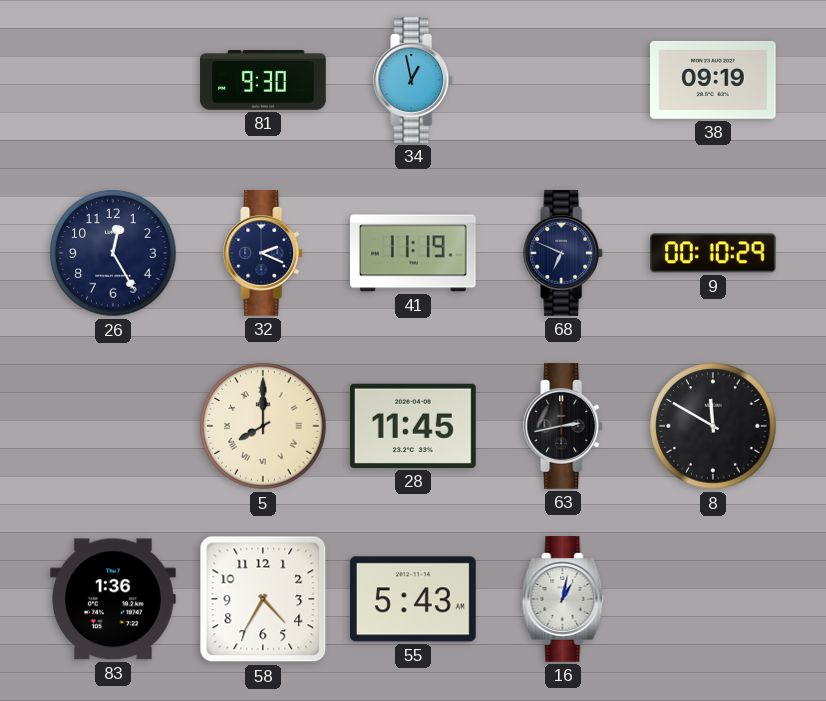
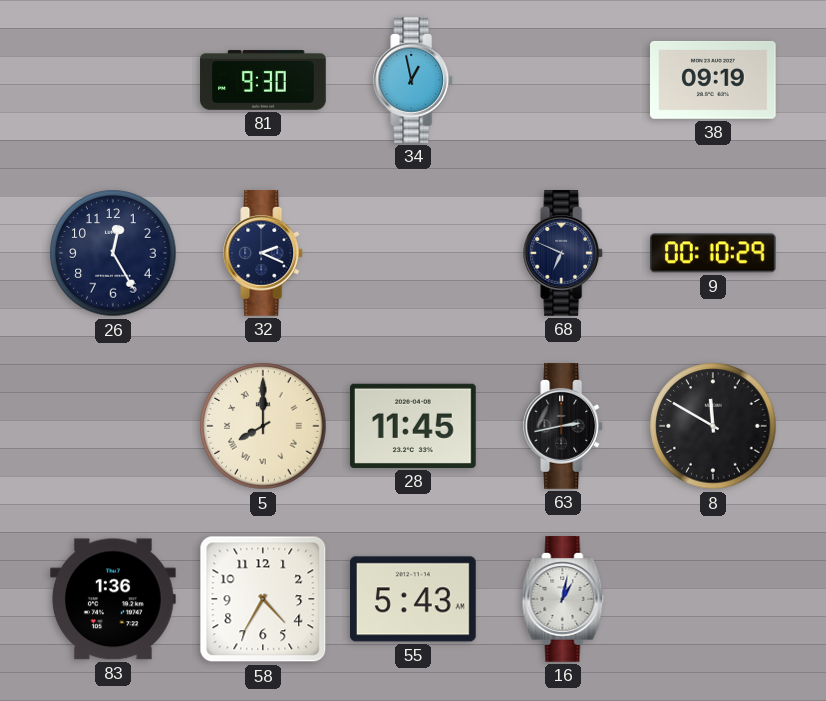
41: 11:19 -> none
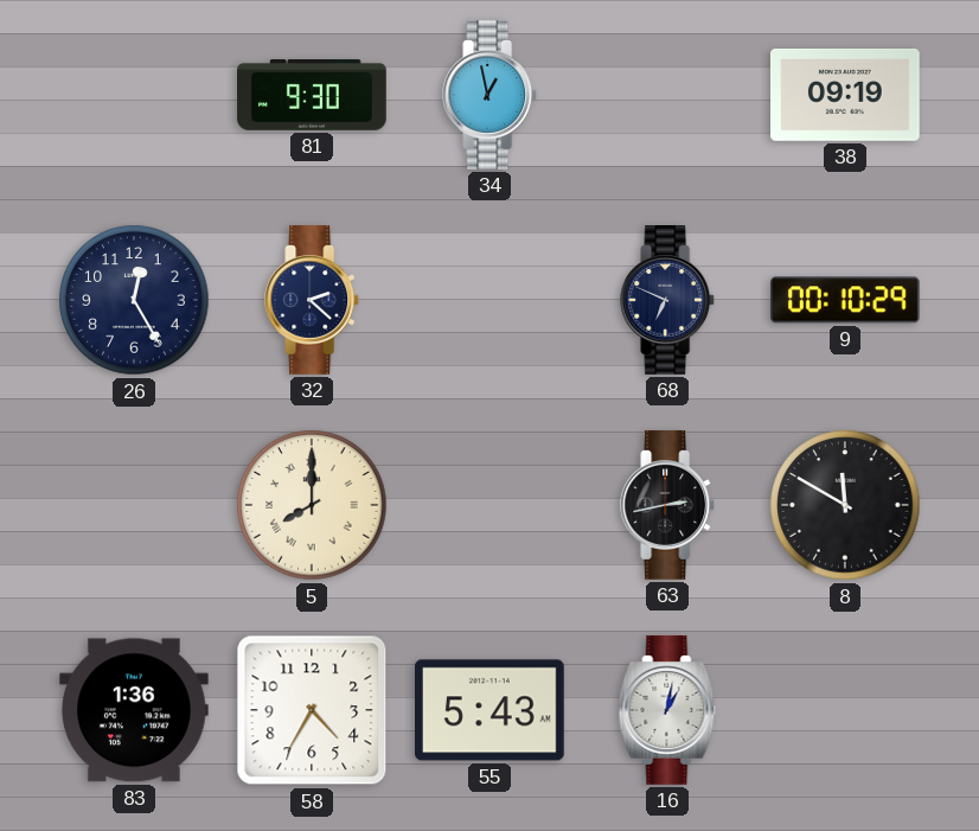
32: 2:19 -> 2:22
28: 11:45 -> none
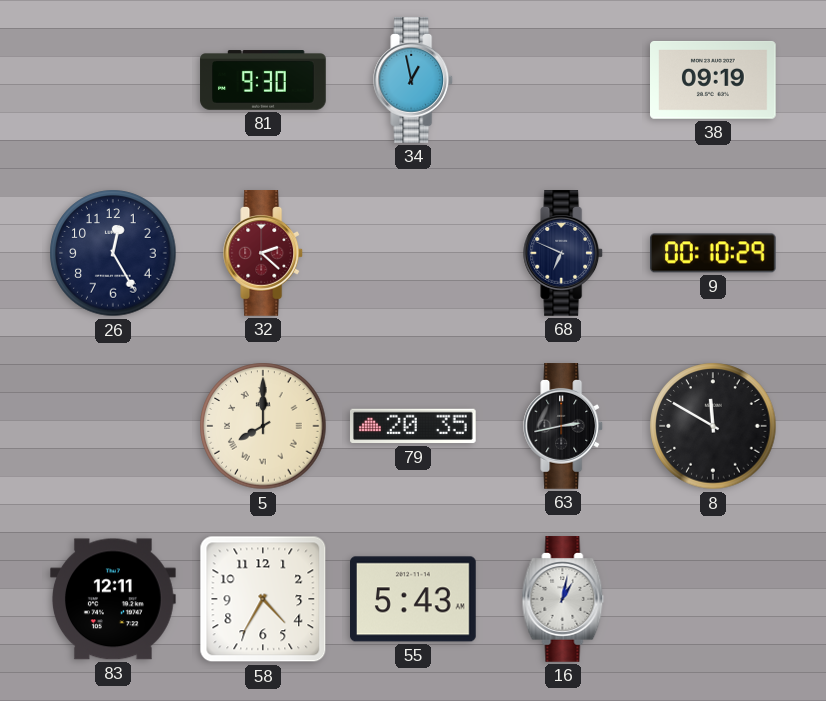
32 dial: navy -> burgundy
79: none -> 20:35
83: 1:36 -> 12:11
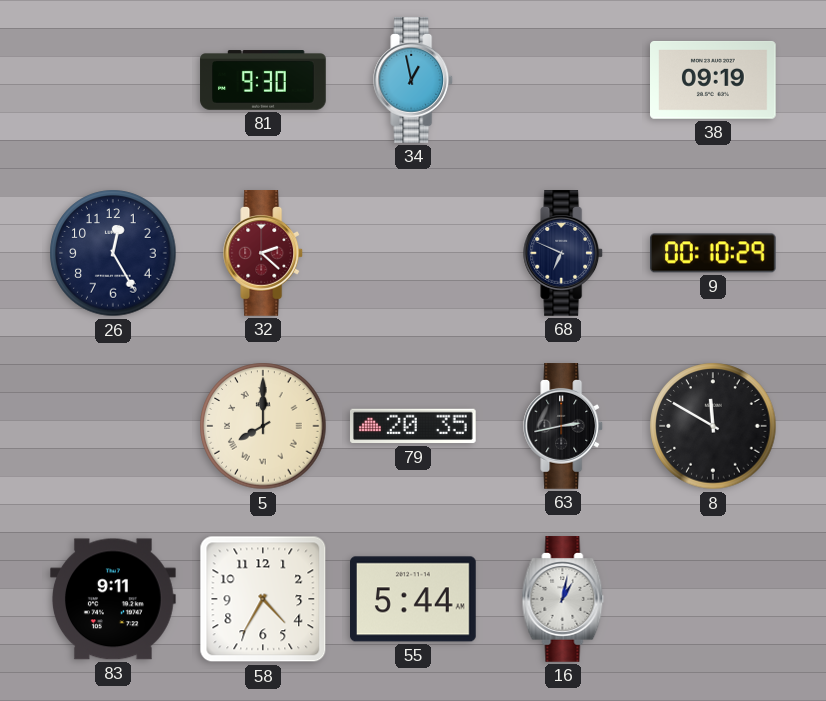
83: 12:11 -> 9:11
55: 5:43 -> 5:44
